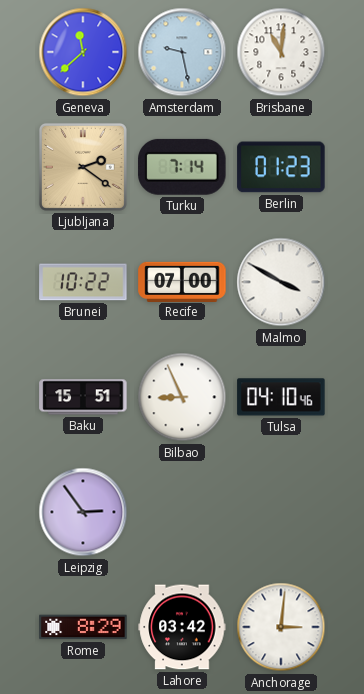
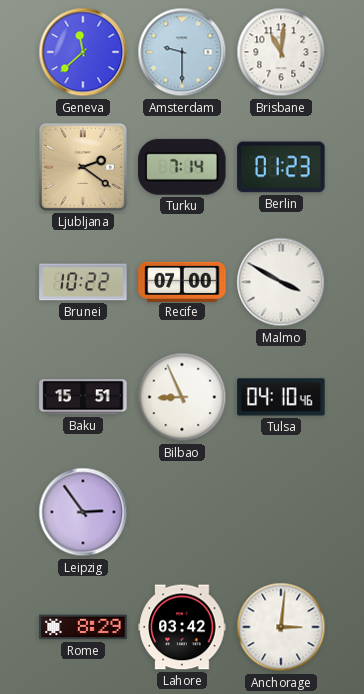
Amsterdam: 9:28 -> 9:30
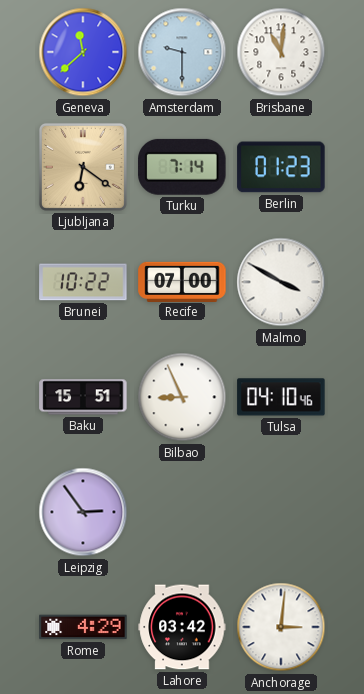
Ljubljana: 2:21 -> 6:21
Rome: 8:29 -> 4:29
